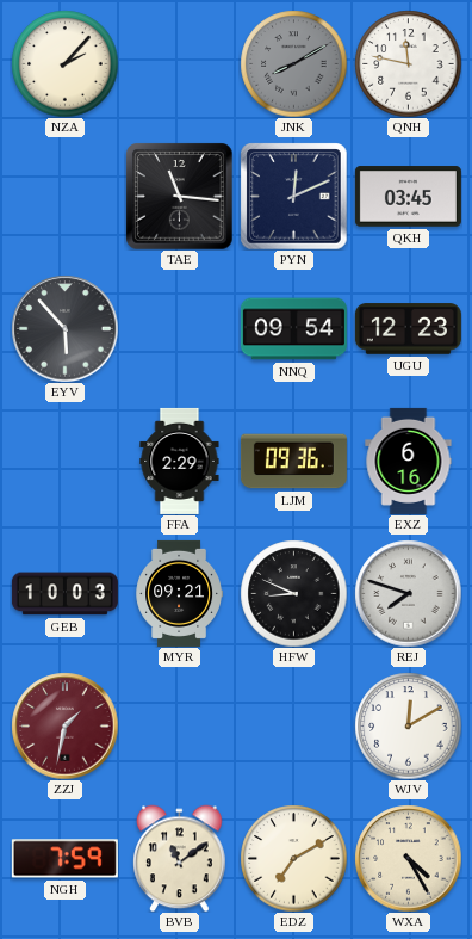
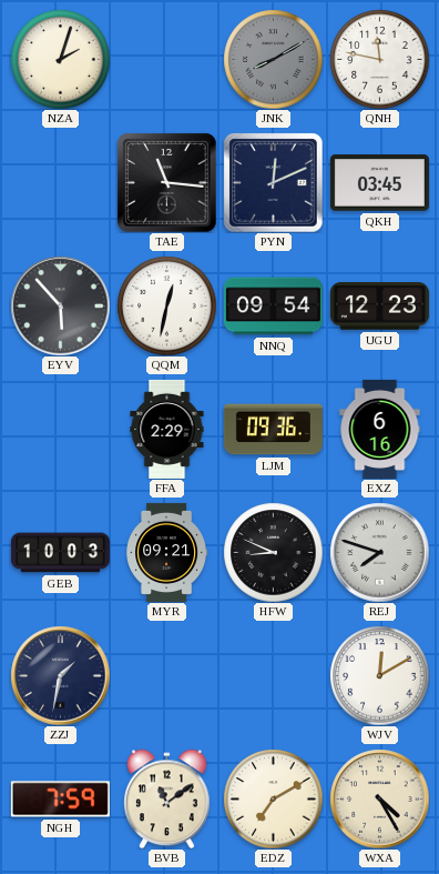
NZA: 2:07 -> 2:03
QQM: none -> 12:32
ZZJ dial: burgundy -> navy
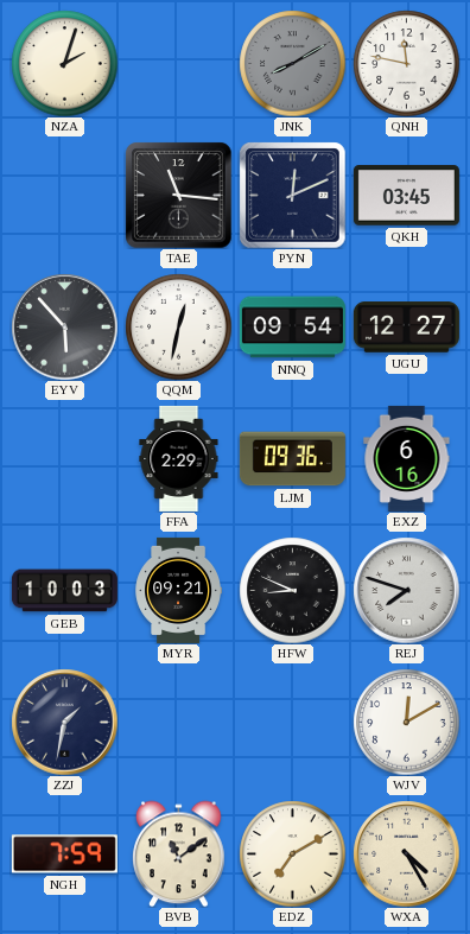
UGU: 12:23 -> 12:27
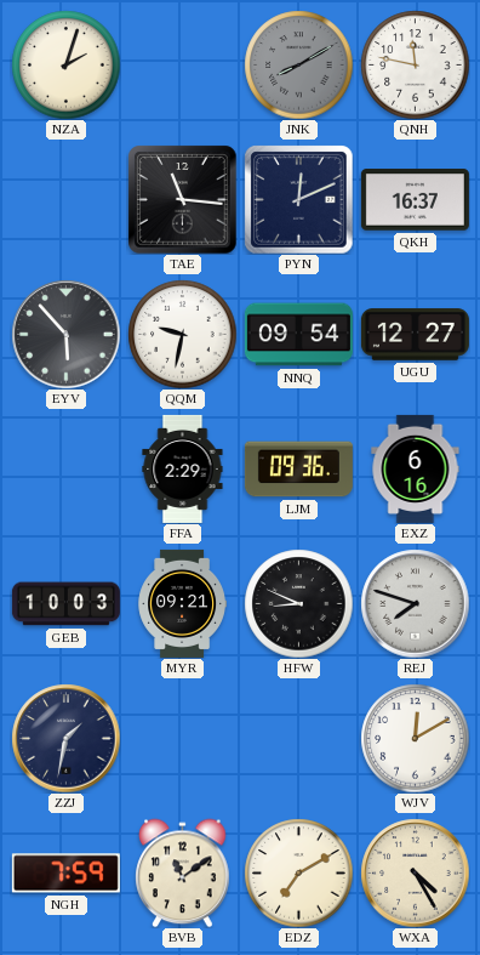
QKH: 03:45 -> 16:37
QQM: 12:32 -> 9:32
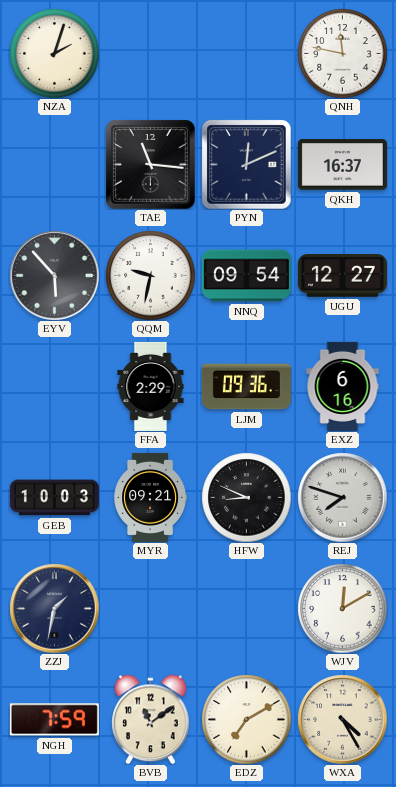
JNK: 8:10 -> none
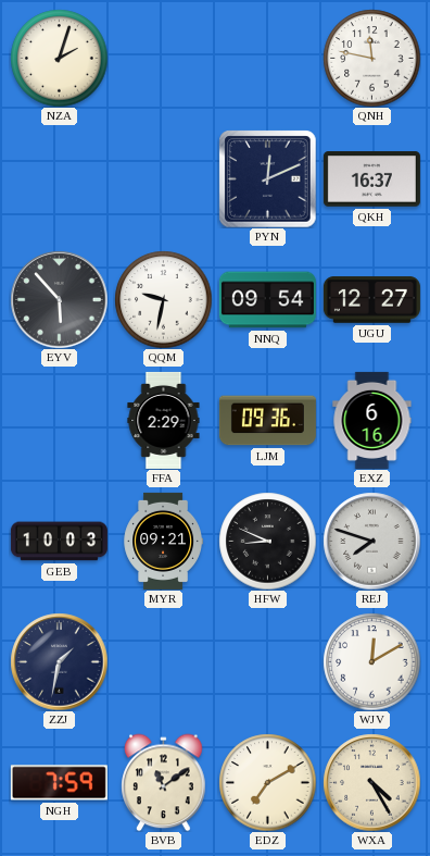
TAE: 11:16 -> none
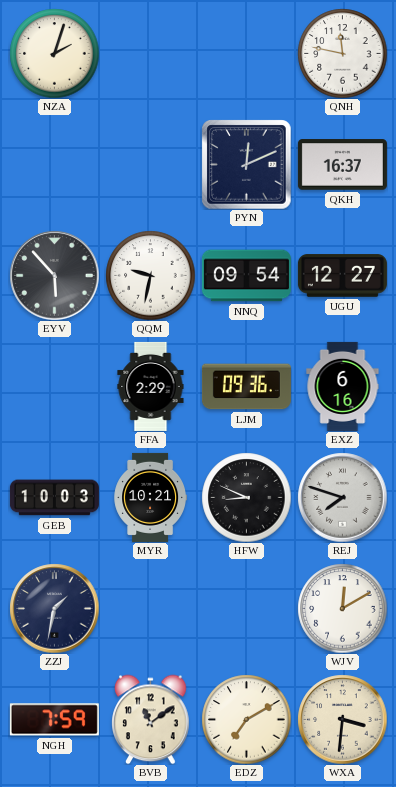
MYR: 09:21 -> 10:21
WXA: 4:25 -> 3:31
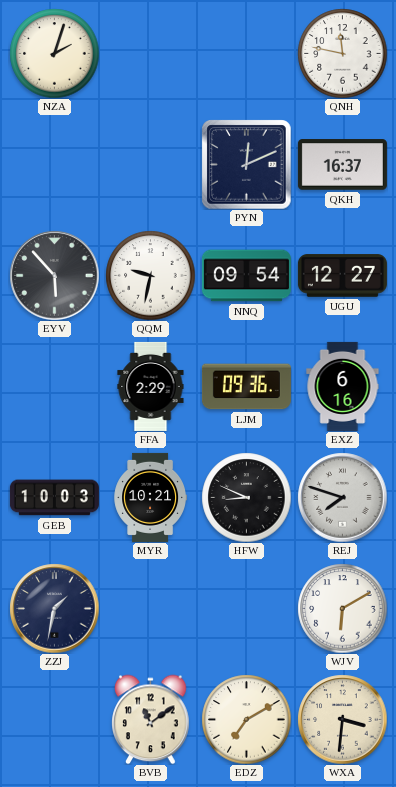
WJV: 12:10 -> 6:10
NGH: 7:59 -> none
